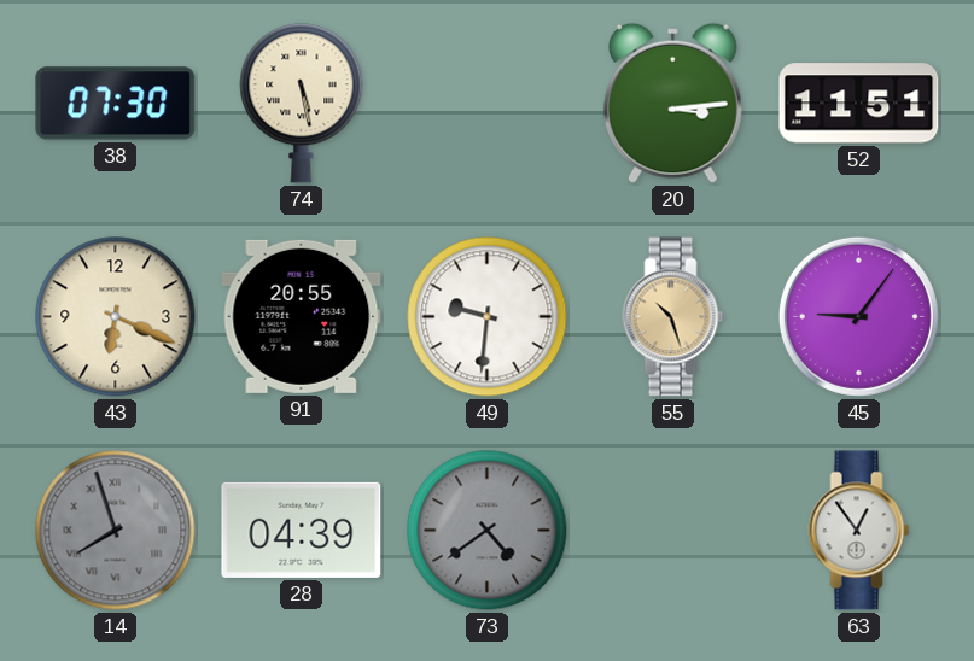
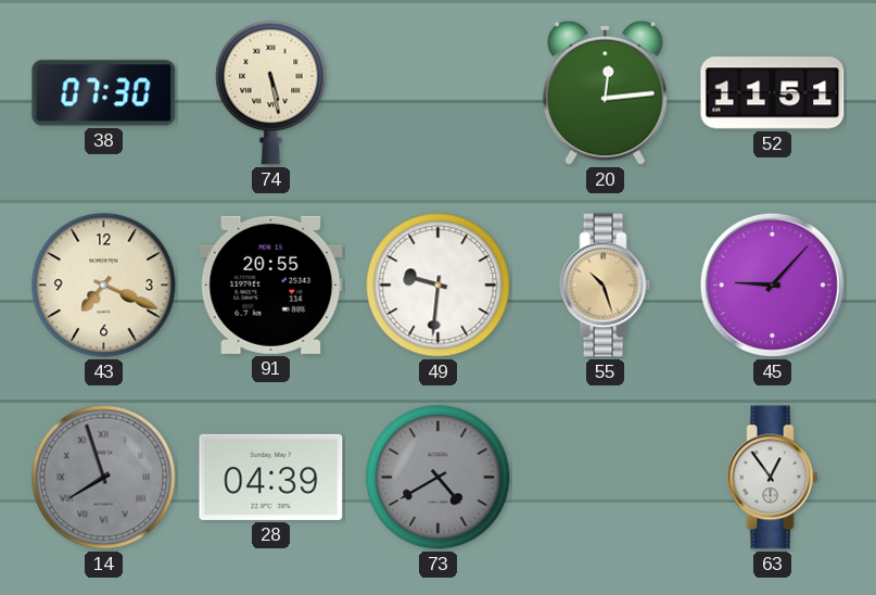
20: 3:14 -> 12:14
43: 6:19 -> 7:19
45: 9:06 -> 9:07
73: 4:39 -> 4:40
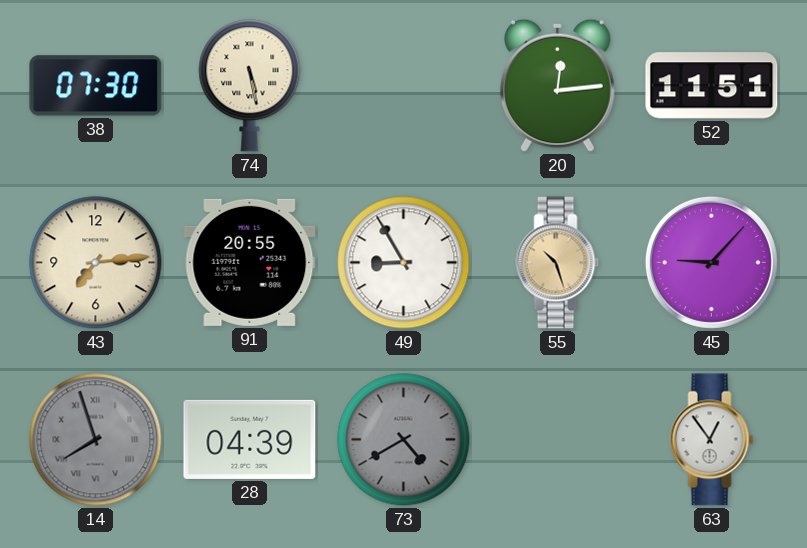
43: 7:19 -> 7:14
49: 9:31 -> 8:55
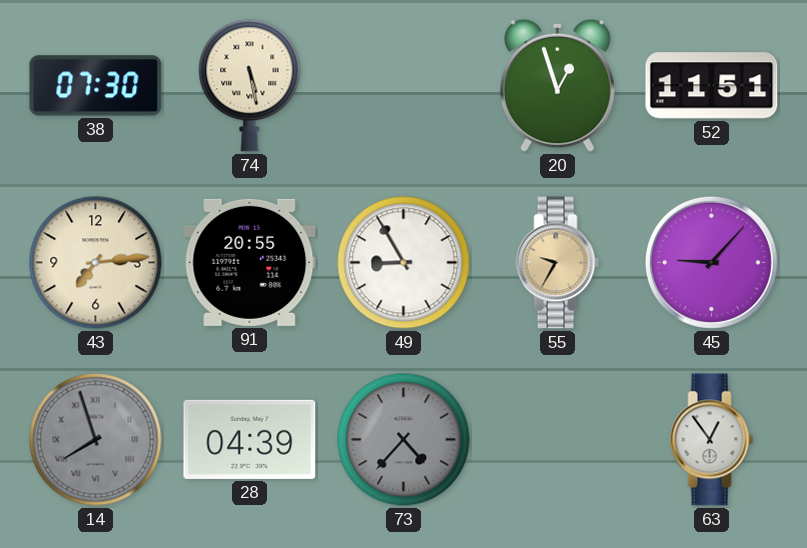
20: 12:14 -> 12:57
55: 10:27 -> 9:35
73: 4:40 -> 4:37
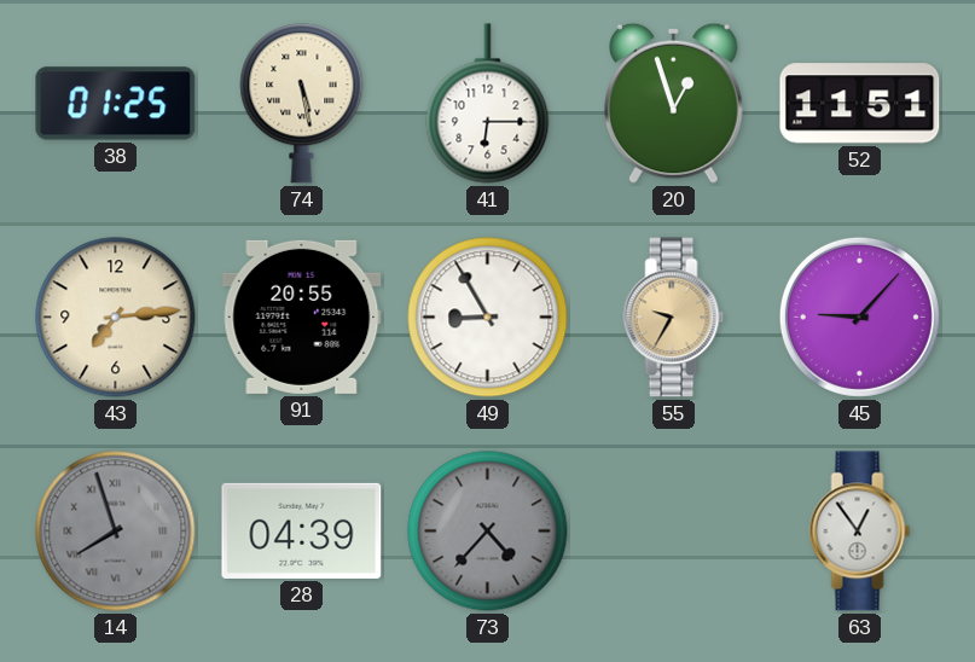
38: 07:30 -> 01:25
41: none -> 6:15
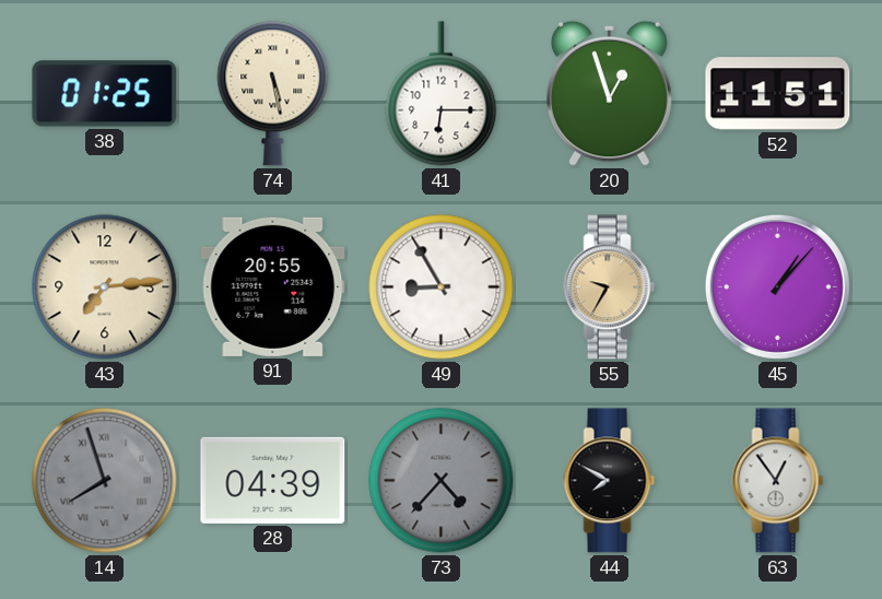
45: 9:07 -> 1:07
44: none -> 7:50
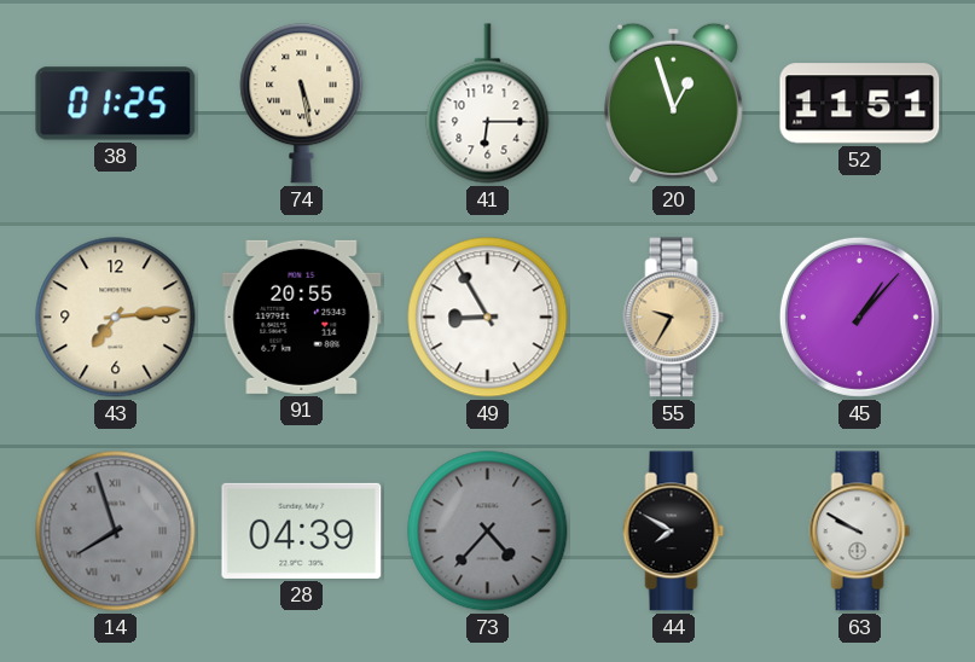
63: 12:54 -> 9:50
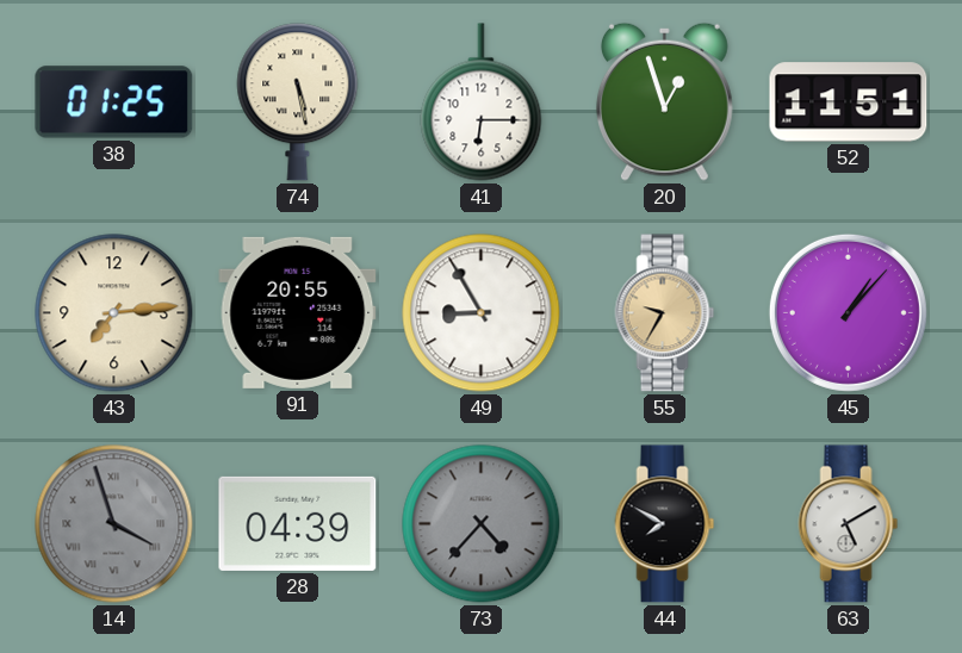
14: 7:57 -> 3:57
63: 9:50 -> 5:10
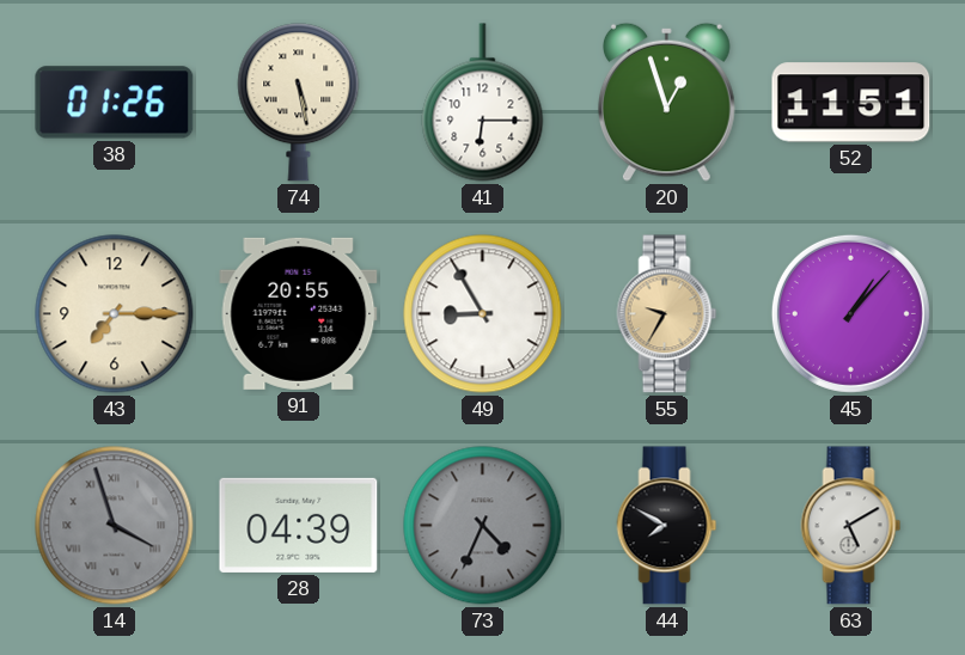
38: 01:25 -> 01:26
43: 7:14 -> 7:15
73: 4:37 -> 4:34
